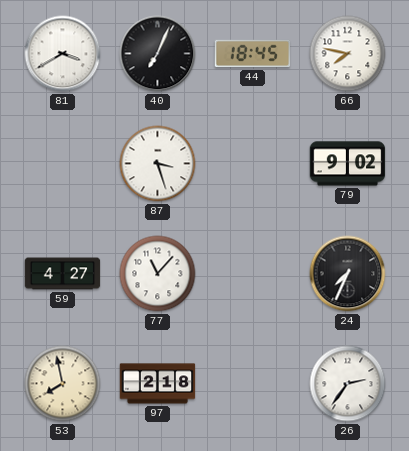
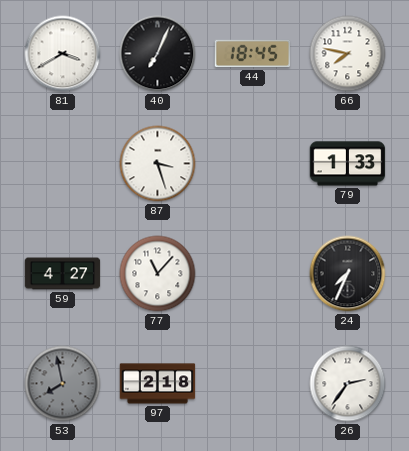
79: 9:02 -> 1:33
53 dial: cream -> grey
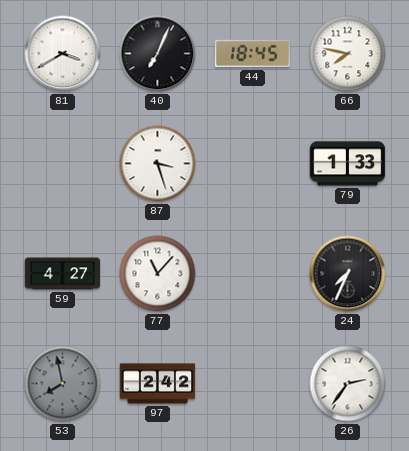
97: 2:18 -> 2:42
